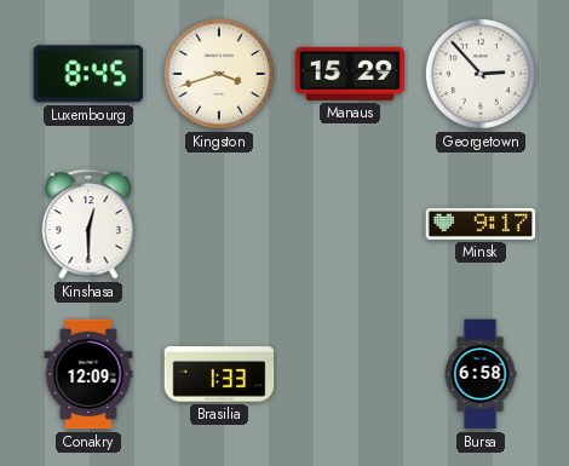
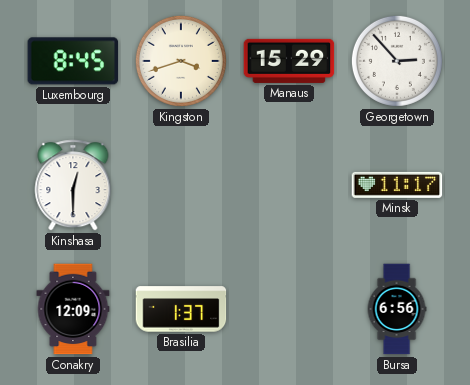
Minsk: 9:17 -> 11:17
Brasilia: 1:33 -> 1:37
Bursa: 6:58 -> 6:56
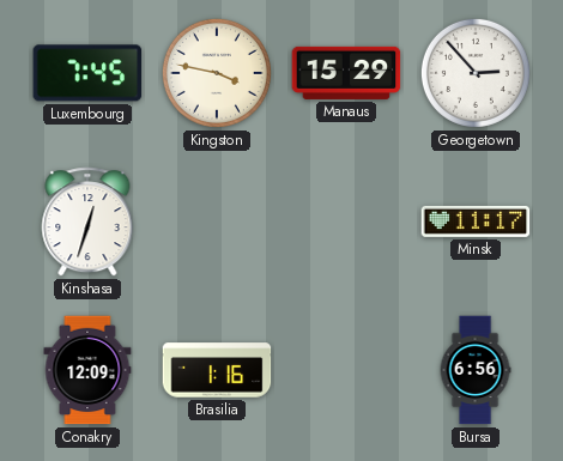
Luxembourg: 8:45 -> 7:45
Kingston: 3:42 -> 3:47
Kinshasa: 12:30 -> 12:33
Brasilia: 1:37 -> 1:16
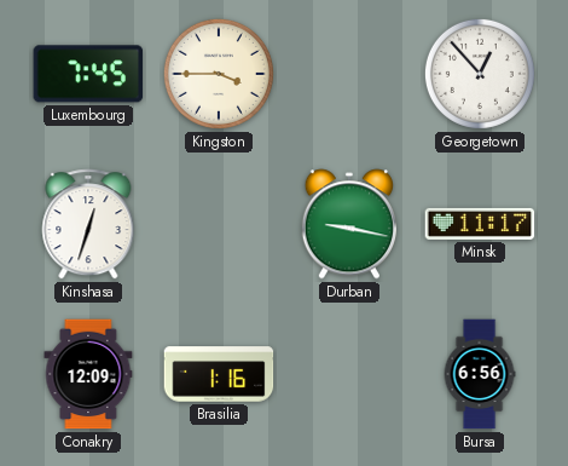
Kingston: 3:47 -> 3:45
Manaus: 15:29 -> none
Georgetown: 2:53 -> 12:53
Durban: none -> 9:17
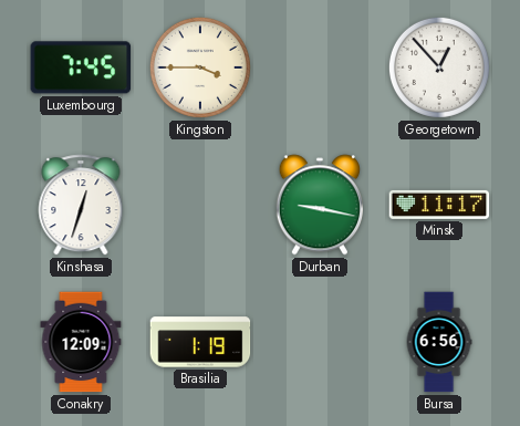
Brasilia: 1:16 -> 1:19
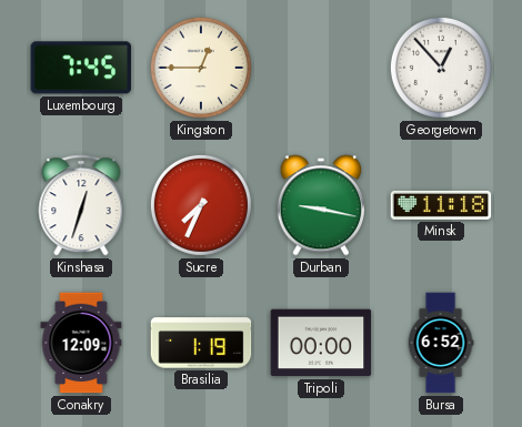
Kingston: 3:45 -> 12:45
Sucre: none -> 7:34
Minsk: 11:17 -> 11:18
Tripoli: none -> 00:00
Bursa: 6:56 -> 6:52
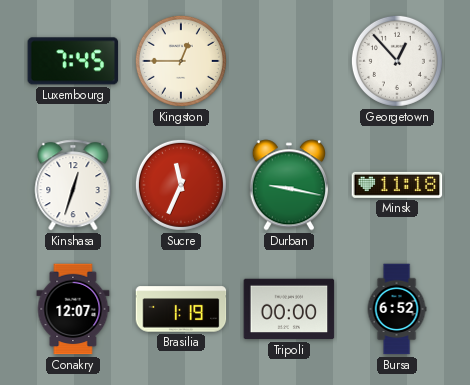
Sucre: 7:34 -> 11:34
Conakry: 12:09 -> 12:07
